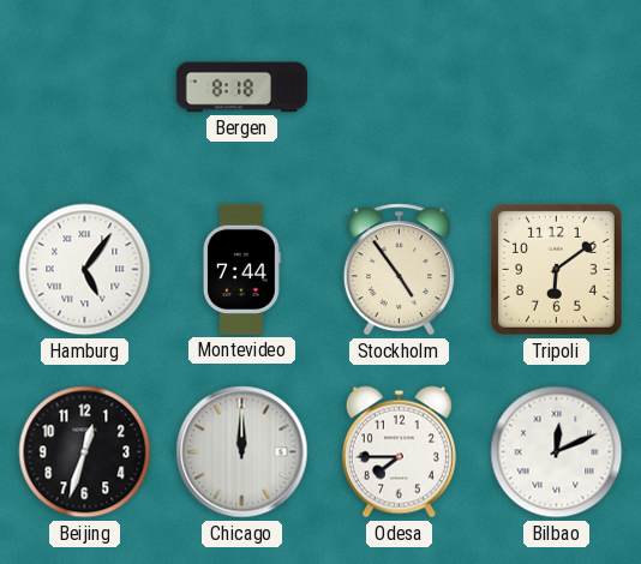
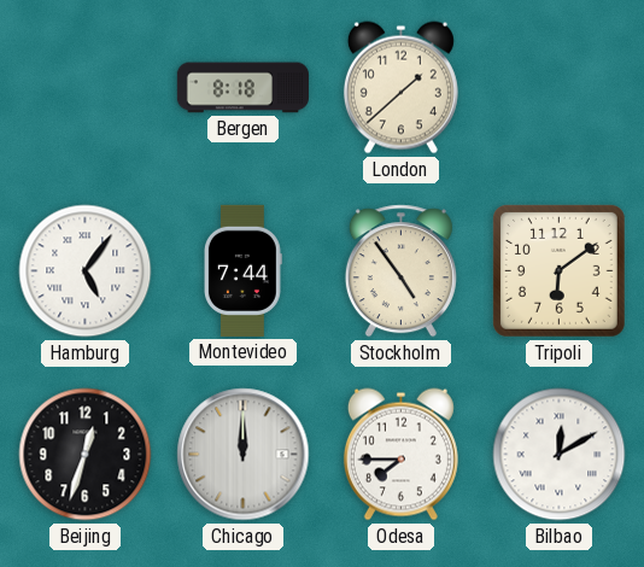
London: none -> 1:38
Bilbao: 12:11 -> 12:10
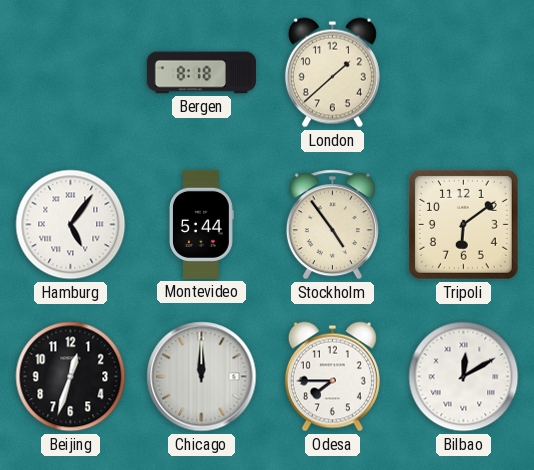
Montevideo: 7:44 -> 5:44
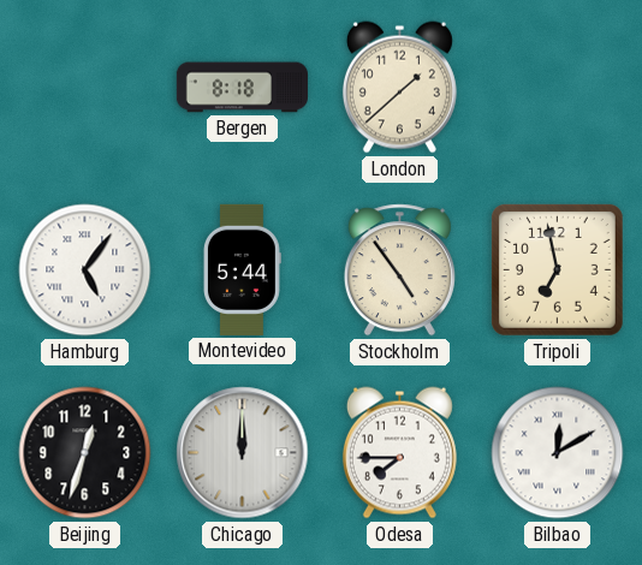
Tripoli: 6:09 -> 6:58
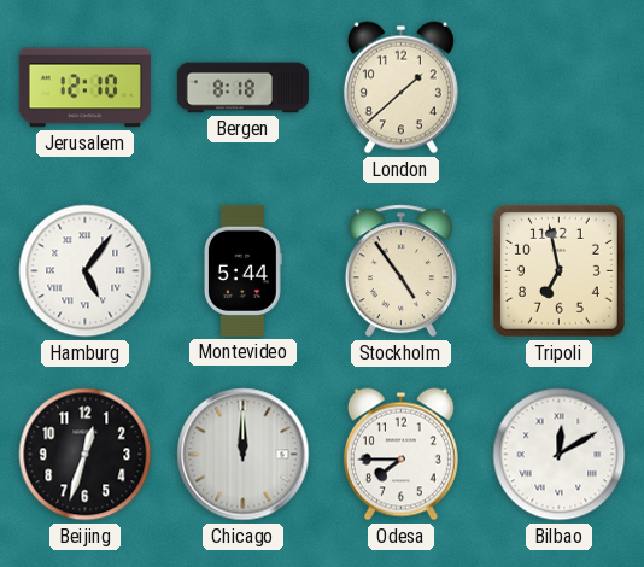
Jerusalem: none -> 12:10
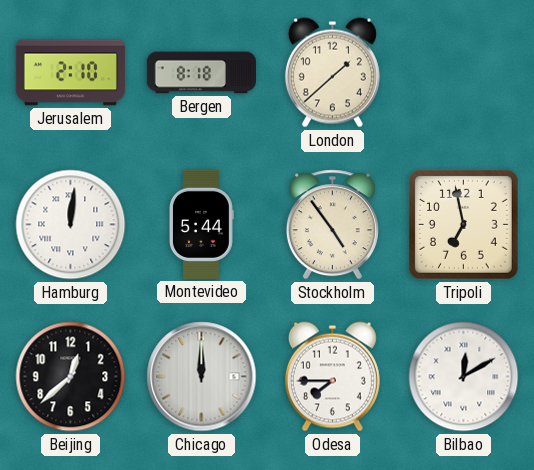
Jerusalem: 12:10 -> 2:10
Hamburg: 5:06 -> 12:01
Beijing: 12:33 -> 12:38
